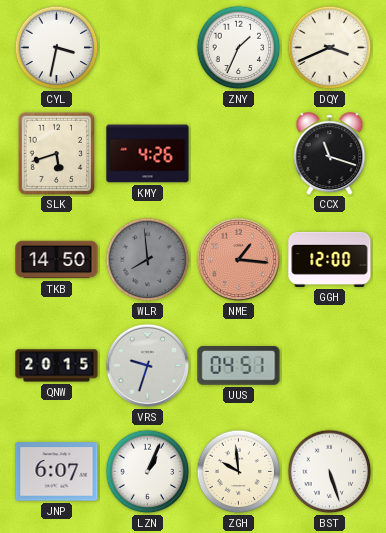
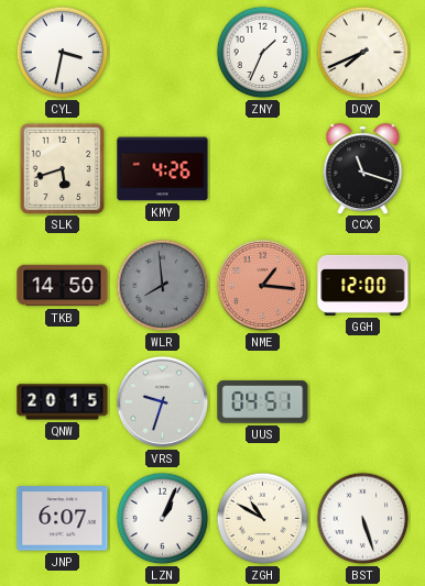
DQY: 3:41 -> 7:41
ZGH: 9:59 -> 10:50
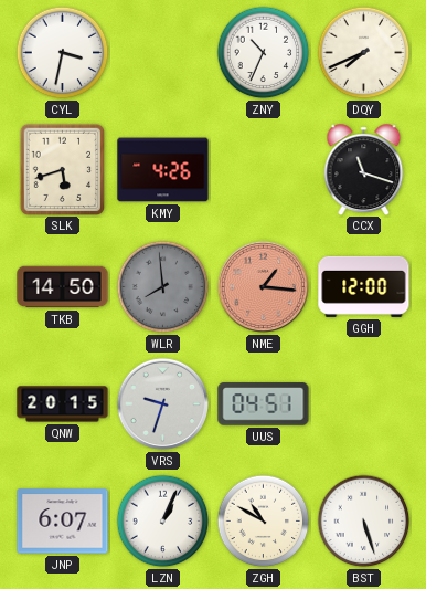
ZNY: 1:34 -> 10:34
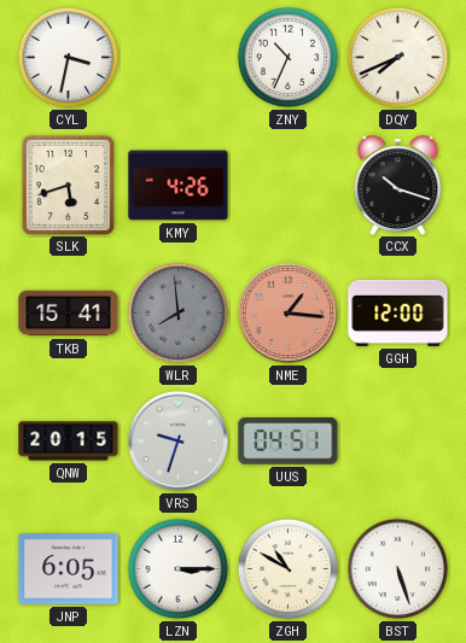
CCX: 11:18 -> 10:18
TKB: 14:50 -> 15:41
JNP: 6:07 -> 6:05
LZN: 1:04 -> 3:15
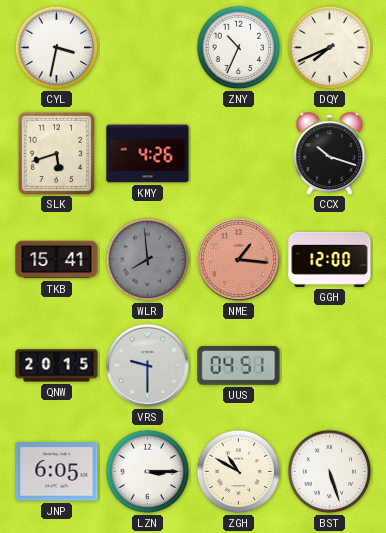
VRS: 9:33 -> 9:30
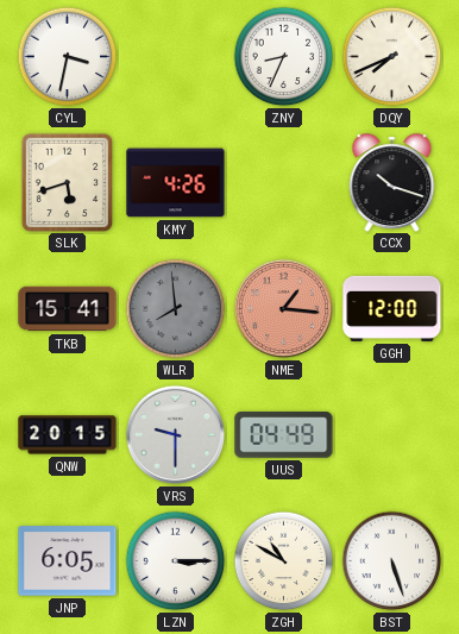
ZNY: 10:34 -> 8:34
UUS: 04:51 -> 04:49
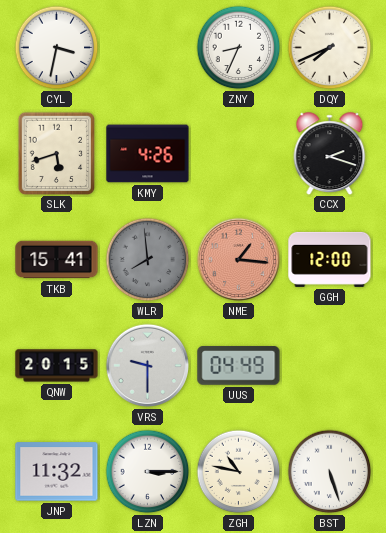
CCX: 10:18 -> 2:18
JNP: 6:05 -> 11:32
ZGH: 10:50 -> 10:47
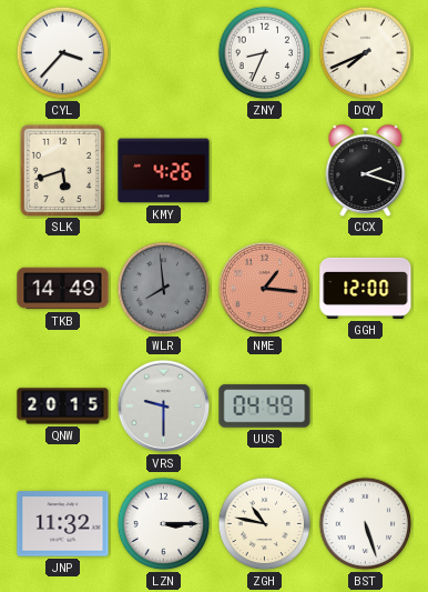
CYL: 3:32 -> 3:37
TKB: 15:41 -> 14:49
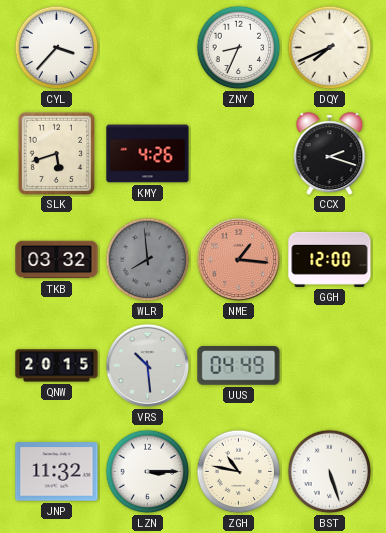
TKB: 14:49 -> 03:32
VRS: 9:30 -> 10:29
